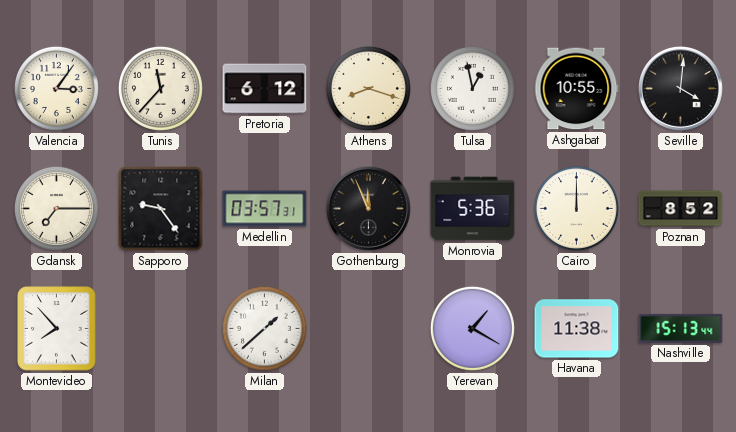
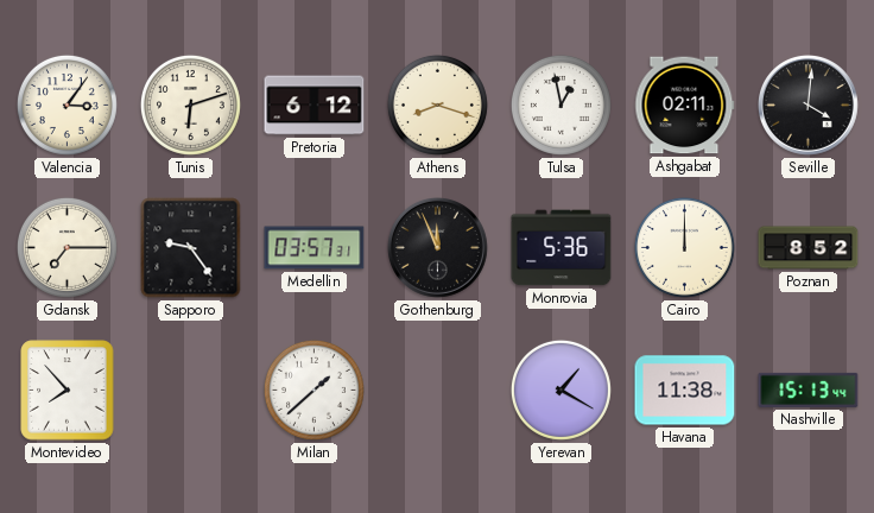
Tunis: 11:37 -> 6:12
Ashgabat: 10:55 -> 02:11
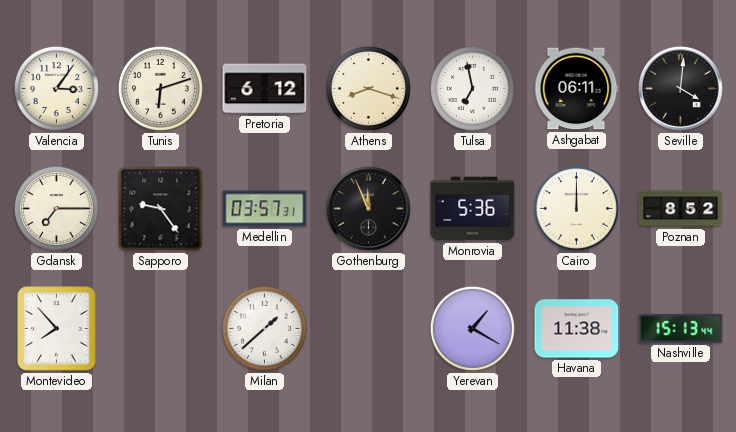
Tulsa: 12:58 -> 6:58
Ashgabat: 02:11 -> 06:11
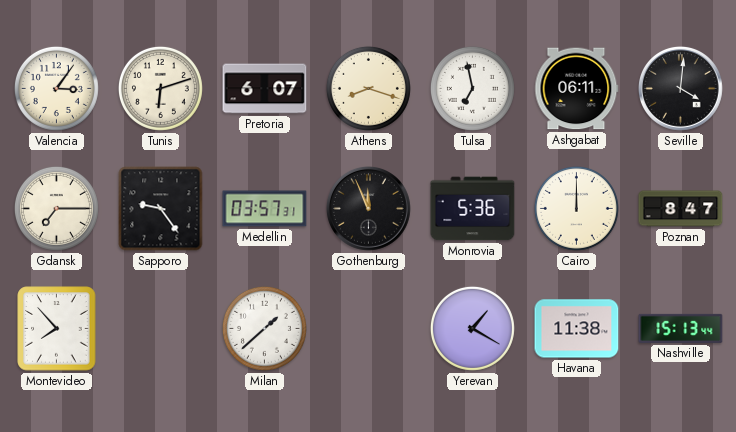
Pretoria: 6:12 -> 6:07
Poznan: 8:52 -> 8:47
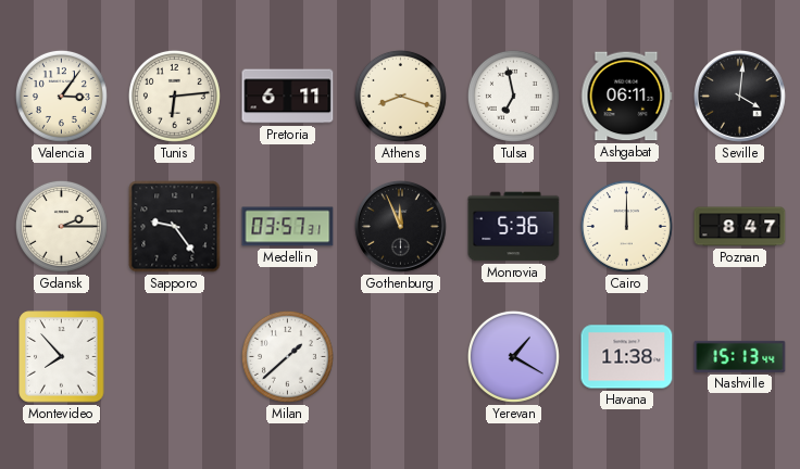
Tunis: 6:12 -> 6:14
Pretoria: 6:07 -> 6:11
Gdansk: 7:15 -> 2:15
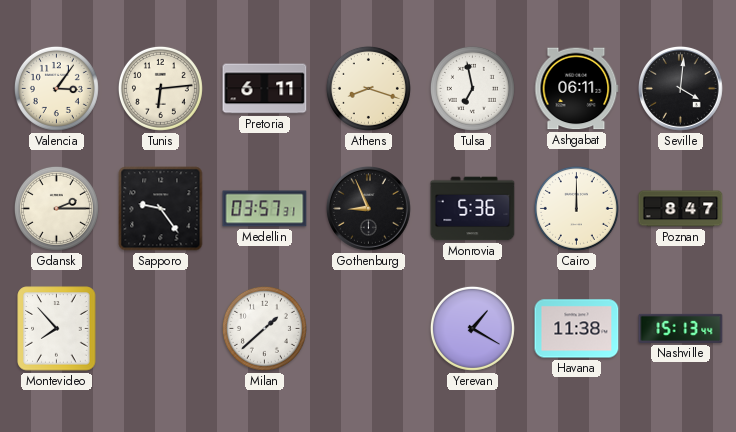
Gothenburg: 11:56 -> 8:56
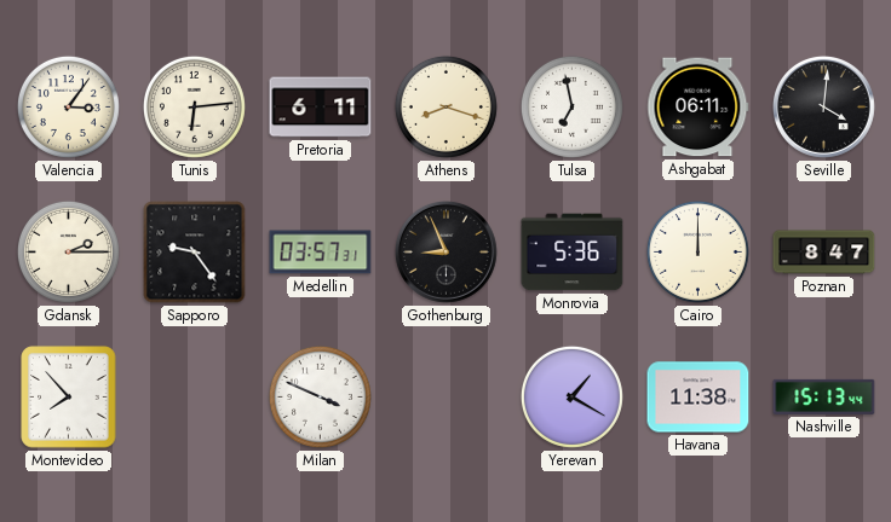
Milan: 1:38 -> 3:49
